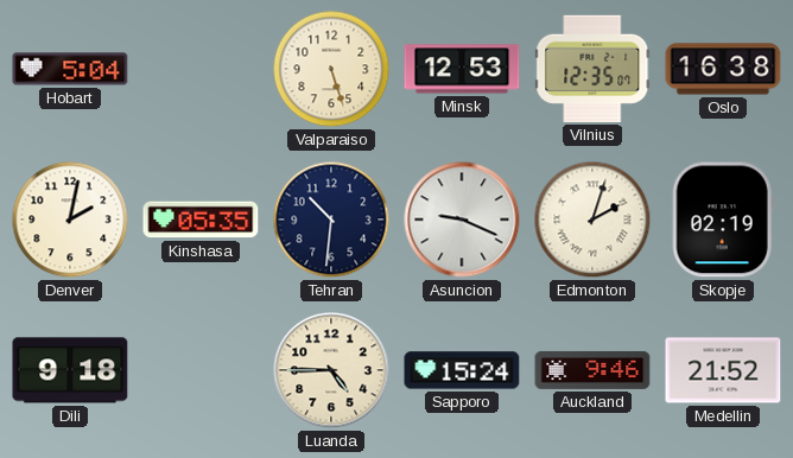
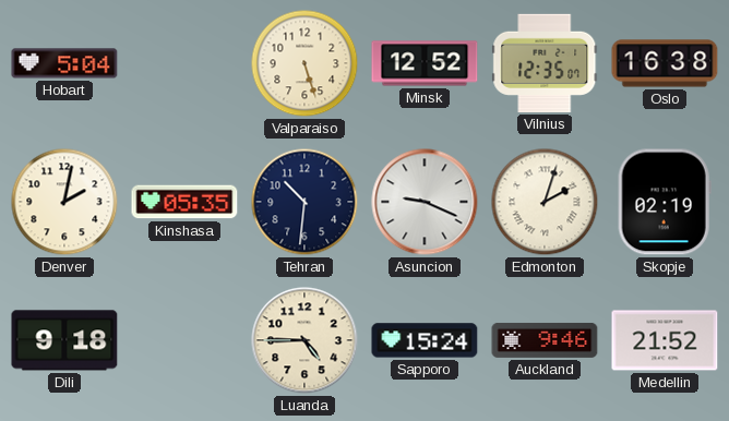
Minsk: 12:53 -> 12:52
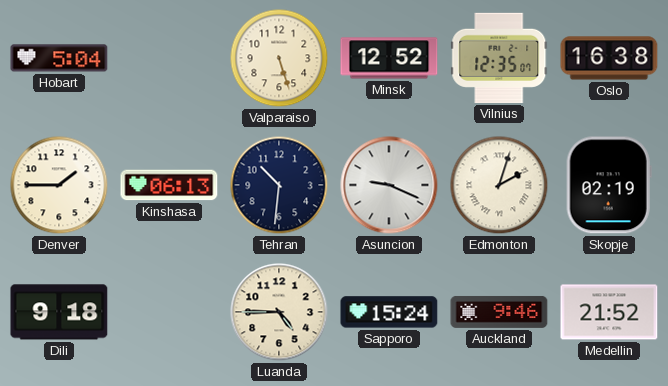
Denver: 2:02 -> 1:45
Kinshasa: 05:35 -> 06:13
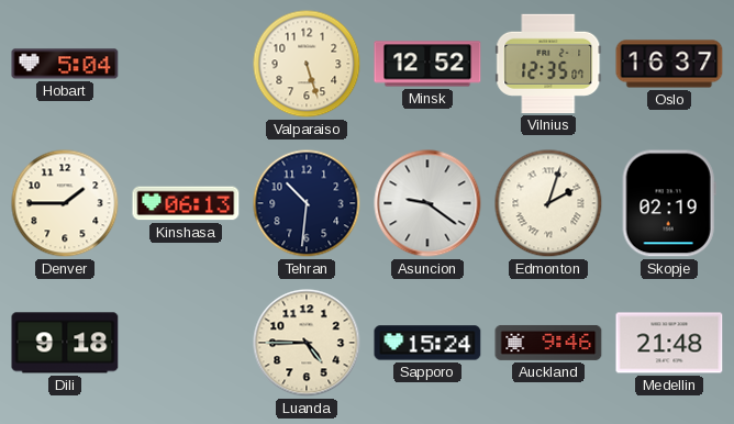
Oslo: 16:38 -> 16:37
Asuncion: 9:19 -> 9:21
Medellin: 21:52 -> 21:48
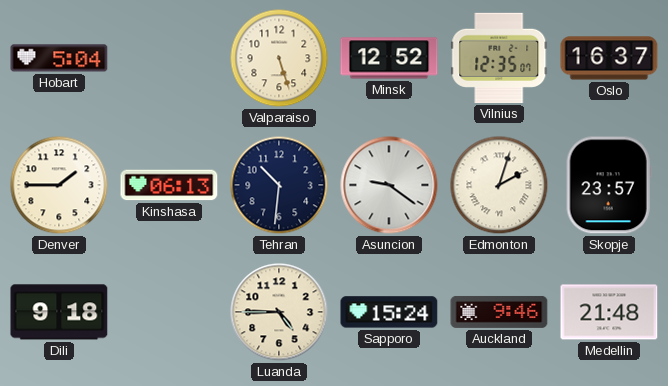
Skopje: 02:19 -> 23:57
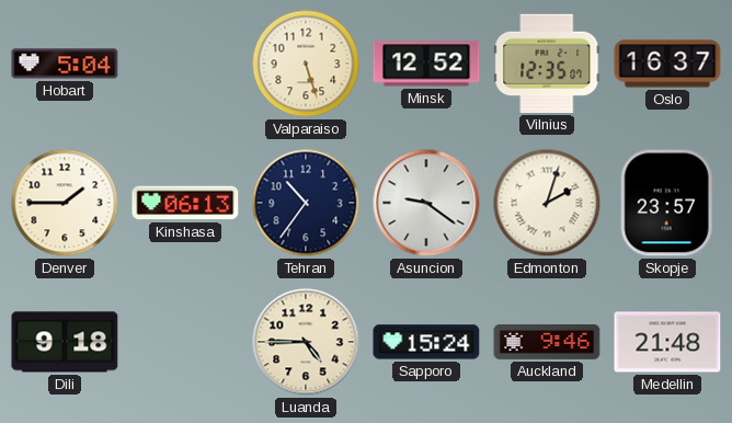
Tehran: 10:31 -> 10:36
